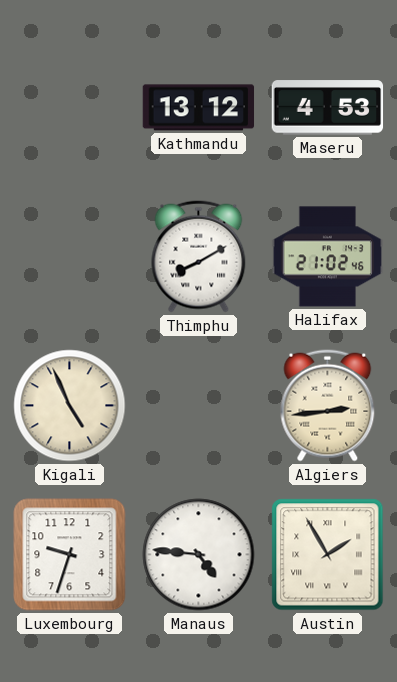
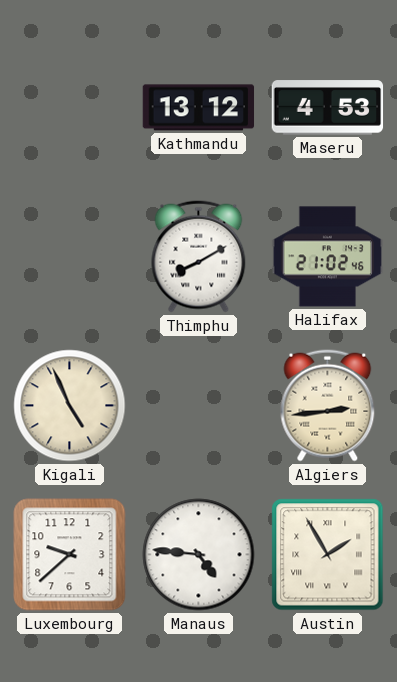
Luxembourg: 9:33 -> 9:38
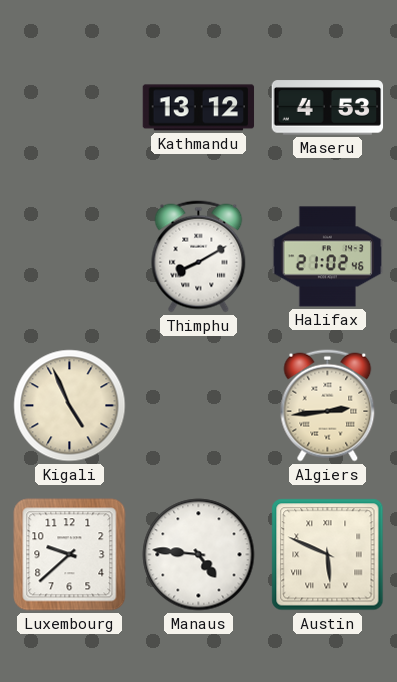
Austin: 1:55 -> 5:49
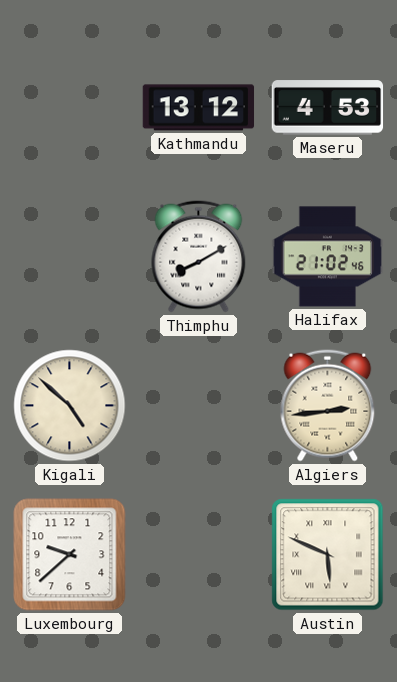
Kigali: 4:56 -> 4:52
Manaus: 4:46 -> none
